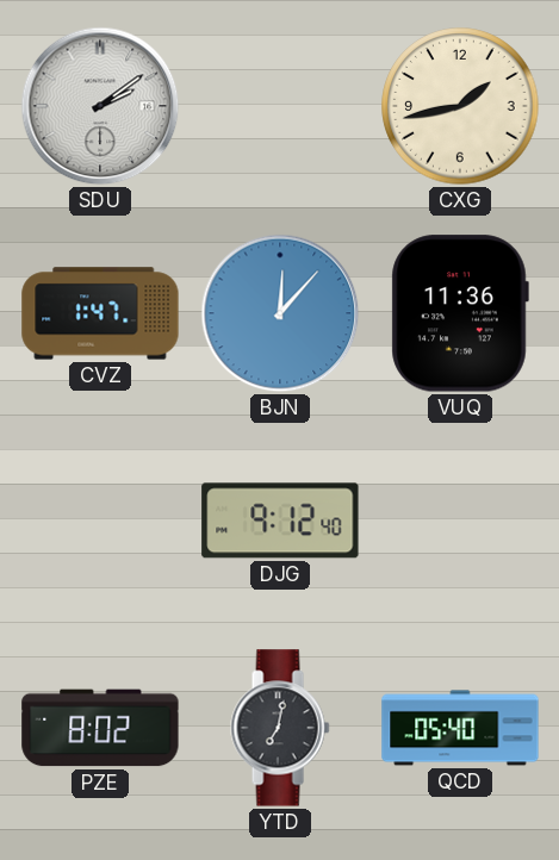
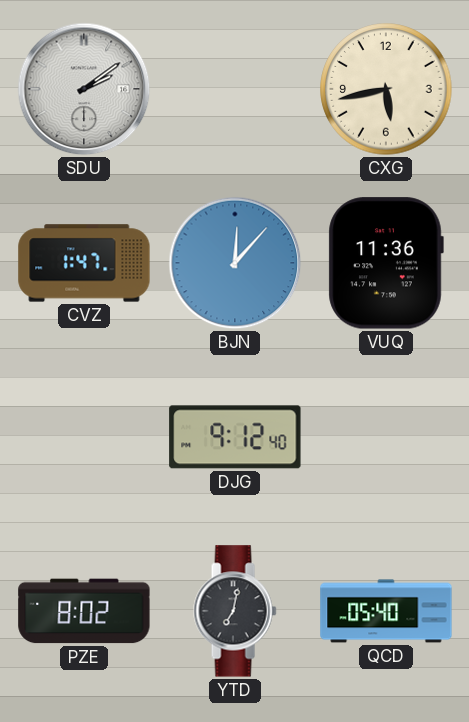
CXG: 1:43 -> 5:43
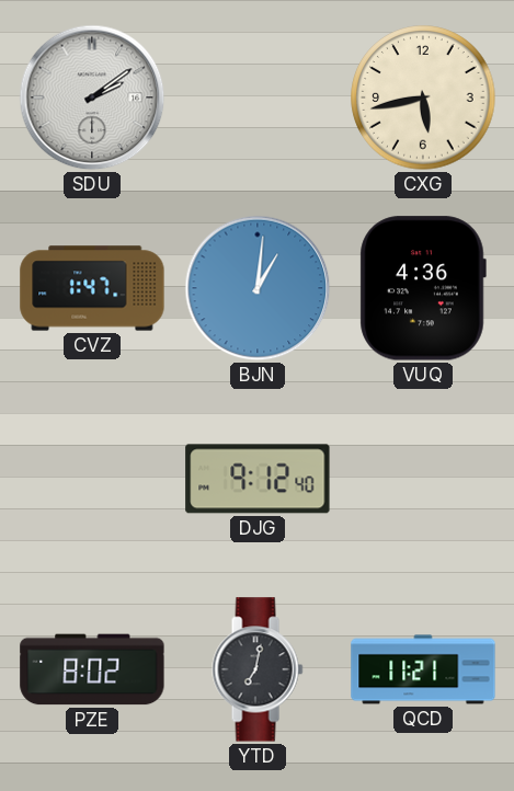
BJN: 12:07 -> 1:01
VUQ: 11:36 -> 4:36
QCD: 05:40 -> 11:21
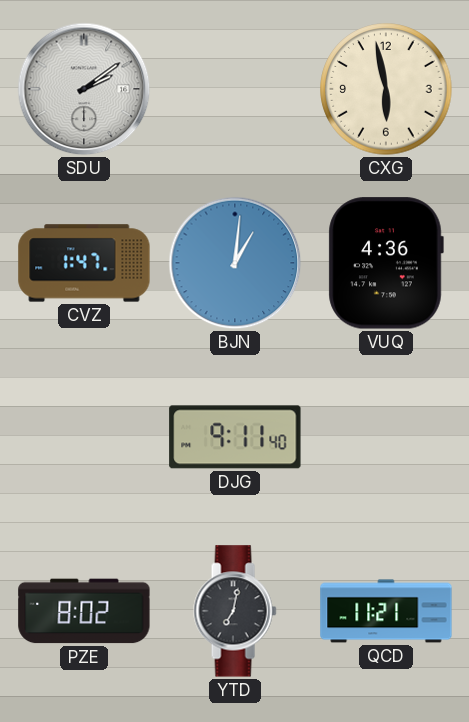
CXG: 5:43 -> 5:58
DJG: 9:12 -> 9:11
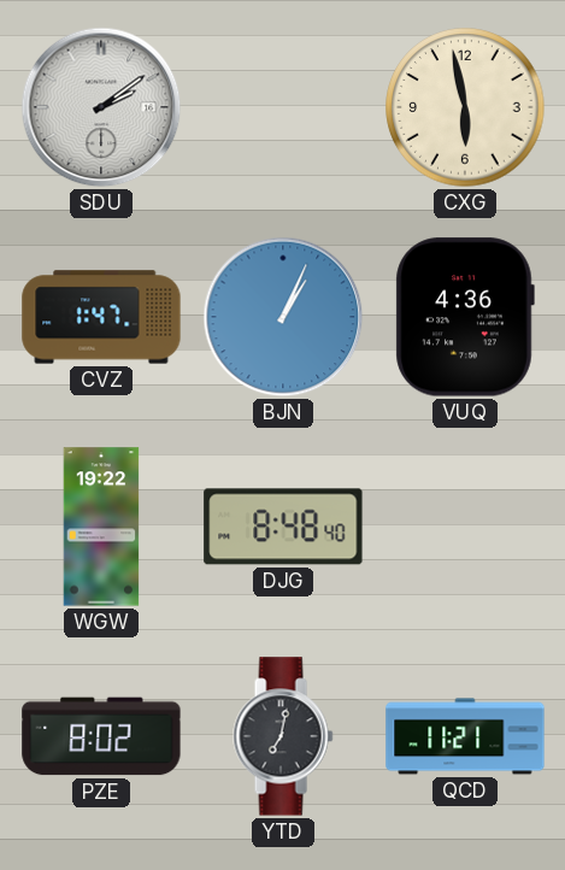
BJN: 1:01 -> 1:04
WGW: none -> 19:22
DJG: 9:11 -> 8:48
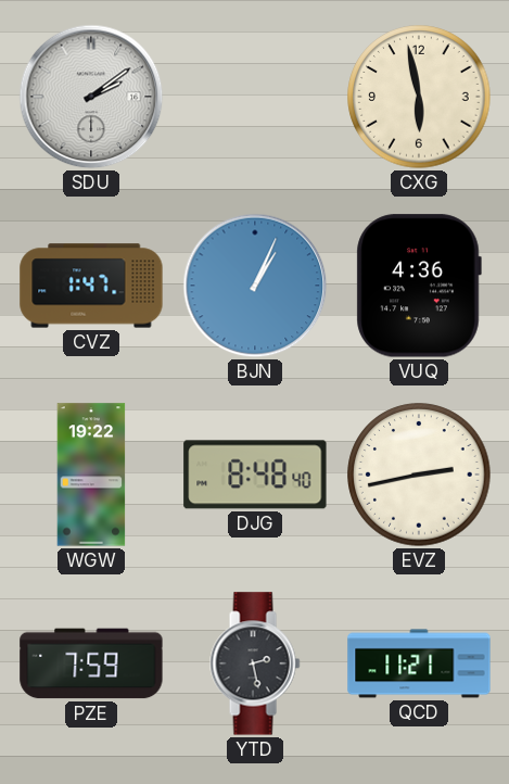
EVZ: none -> 2:43
PZE: 8:02 -> 7:59
YTD: 7:02 -> 2:28
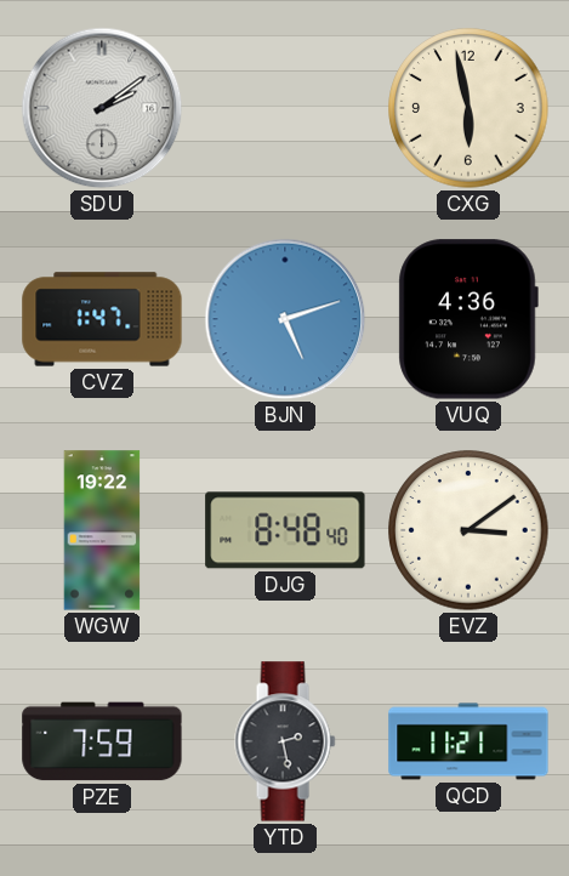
BJN: 1:04 -> 5:12
EVZ: 2:43 -> 3:09
